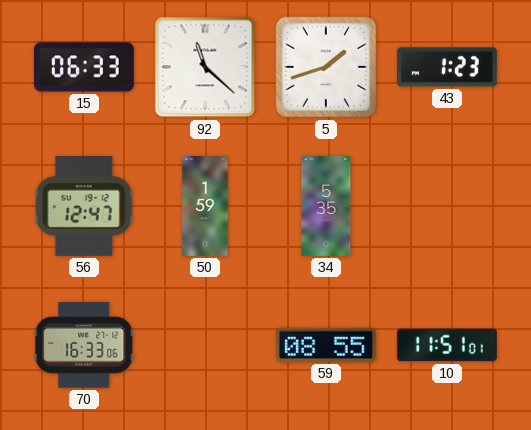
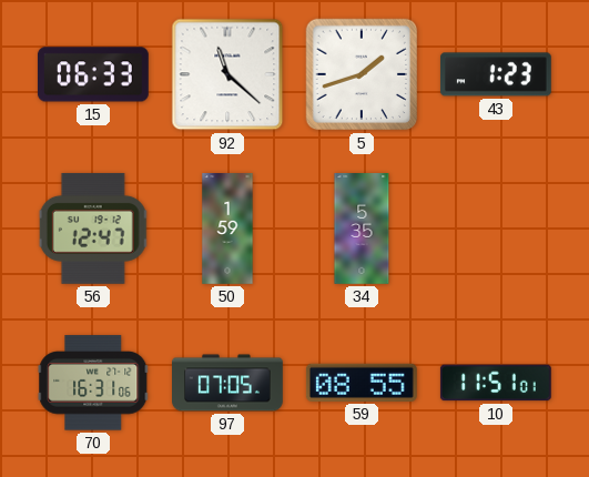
70: 16:33 -> 16:31
97: none -> 07:05
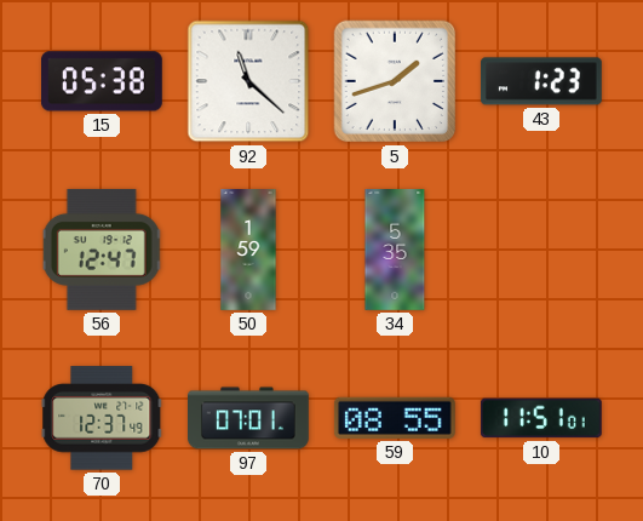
15: 06:33 -> 05:38
70: 16:31 -> 12:37
97: 07:05 -> 07:01
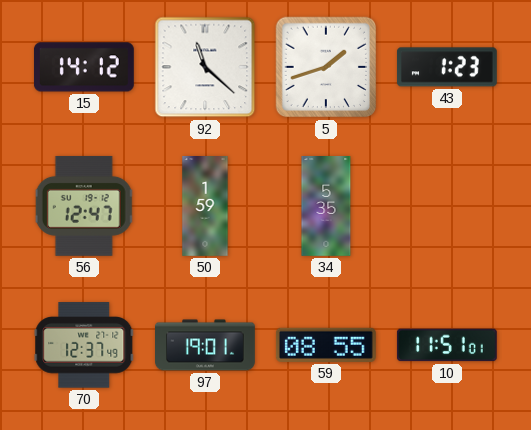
15: 05:38 -> 14:12
97: 07:01 -> 19:01
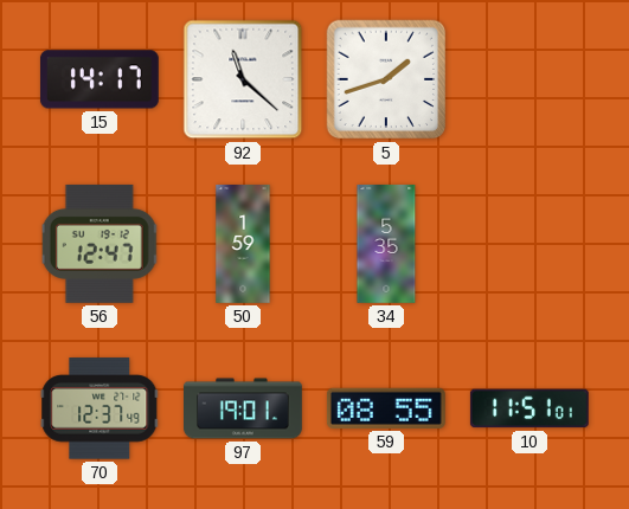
15: 14:12 -> 14:17
43: 1:23 -> none
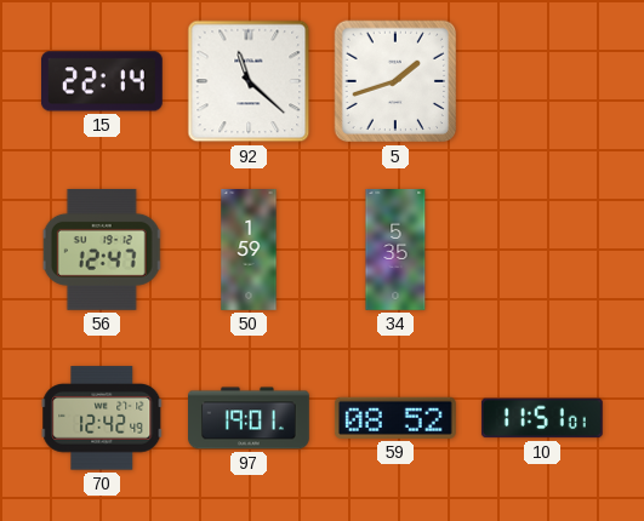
15: 14:17 -> 22:14
70: 12:37 -> 12:42
59: 08:55 -> 08:52
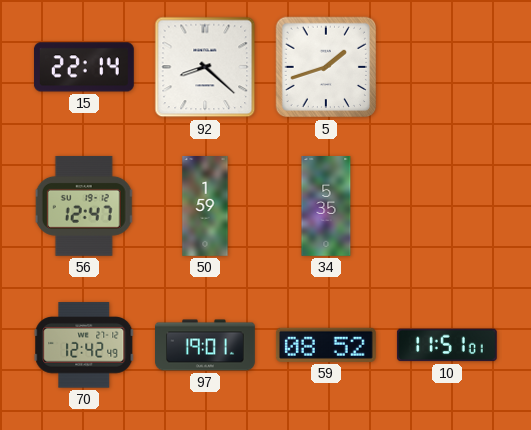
92: 11:22 -> 8:22
